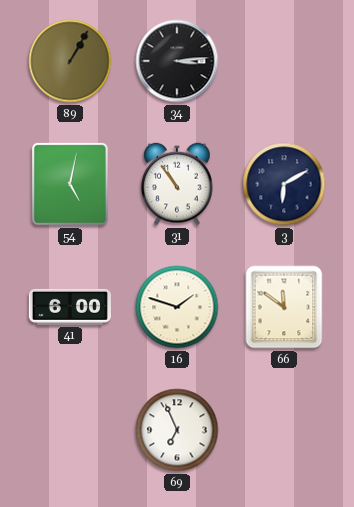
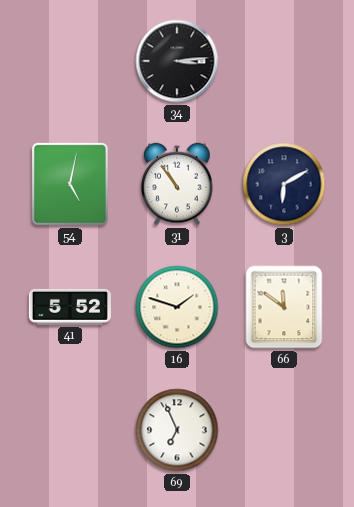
89: 1:05 -> none
41: 6:00 -> 5:52
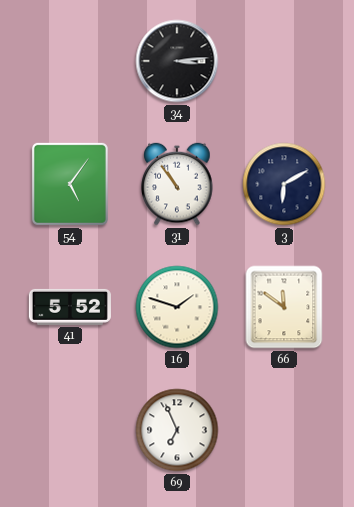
54: 5:02 -> 5:06
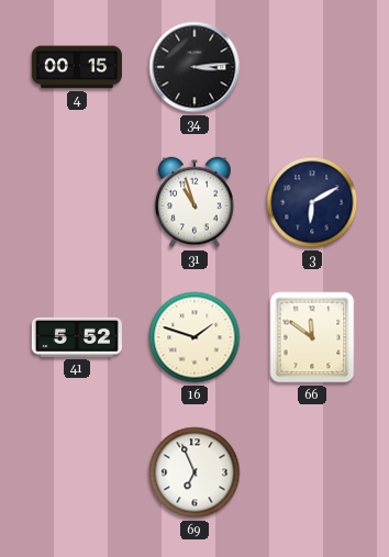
4: none -> 00:15
54: 5:06 -> none
31: 10:54 -> 10:57
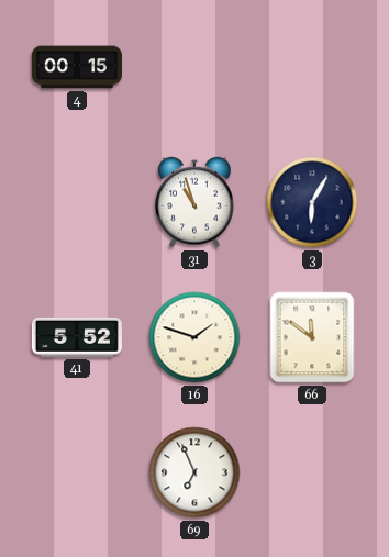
34: 3:14 -> none
3: 6:10 -> 6:05
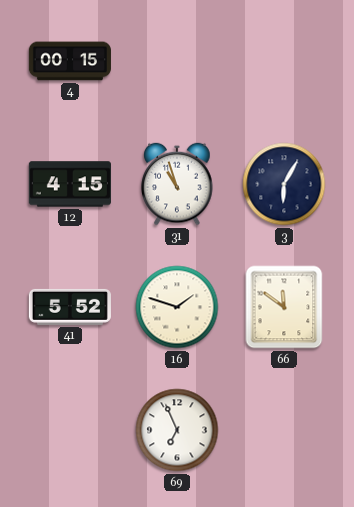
12: none -> 4:15
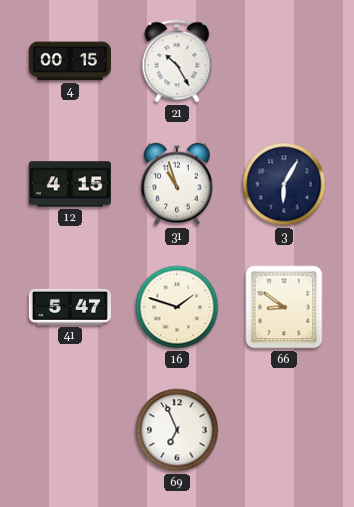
21: none -> 10:25
41: 5:52 -> 5:47
66: 11:51 -> 8:51
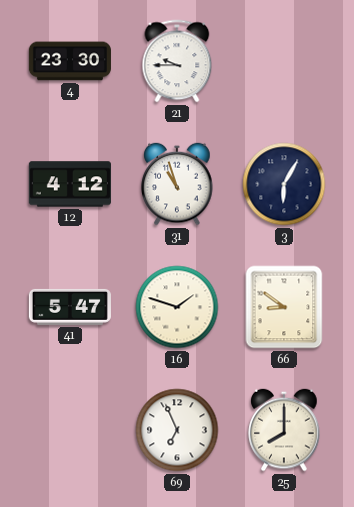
4: 00:15 -> 23:30
21: 10:25 -> 9:45
12: 4:15 -> 4:12
25: none -> 8:00
